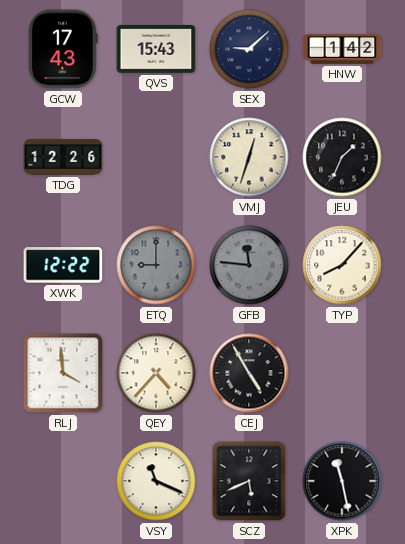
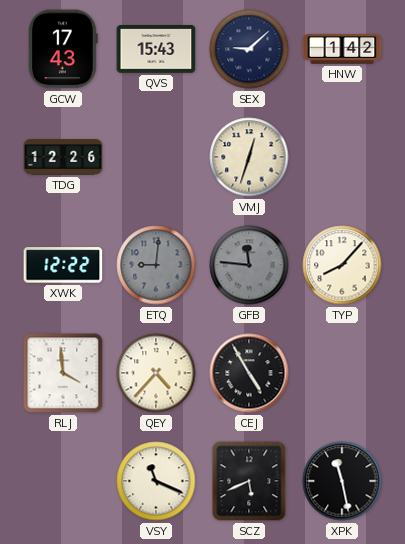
JEU: 1:34 -> none
ETQ: 9:00 -> 9:01
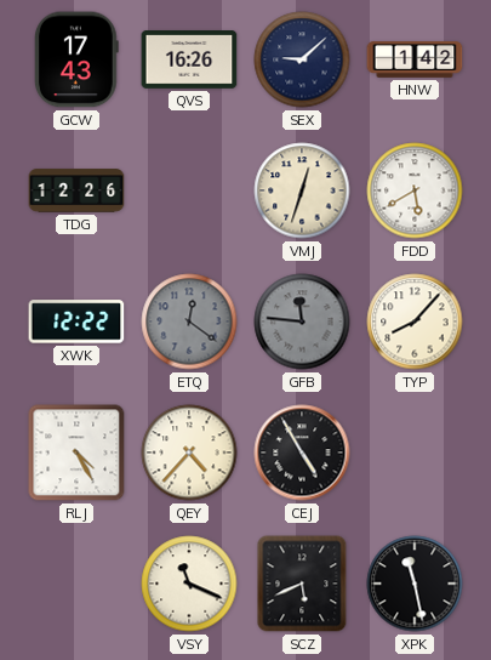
QVS: 15:43 -> 16:26
FDD: none -> 5:40
ETQ: 9:01 -> 12:21
RLJ: 3:59 -> 4:25
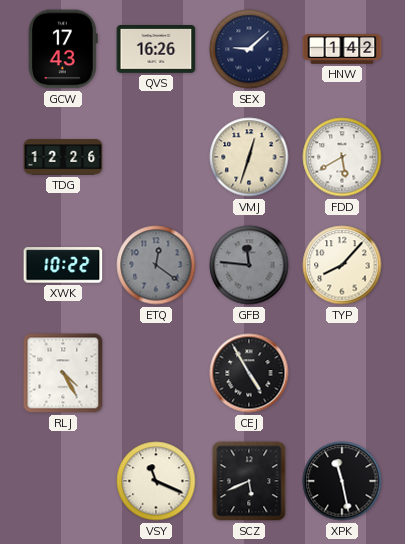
XWK: 12:22 -> 10:22
QEY: 4:37 -> none
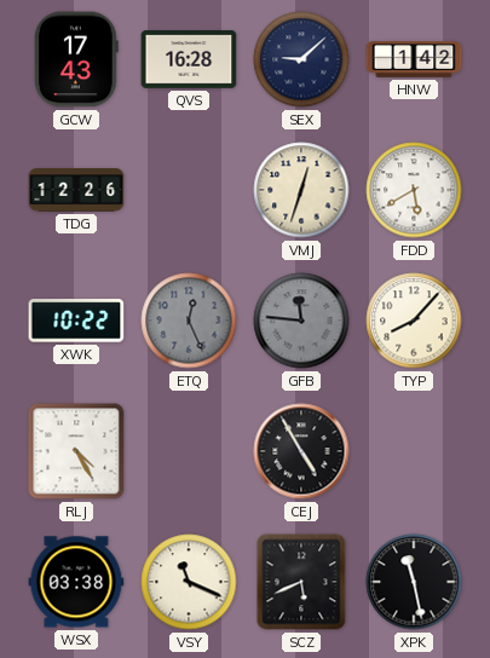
QVS: 16:26 -> 16:28
ETQ: 12:21 -> 12:26
WSX: none -> 03:38
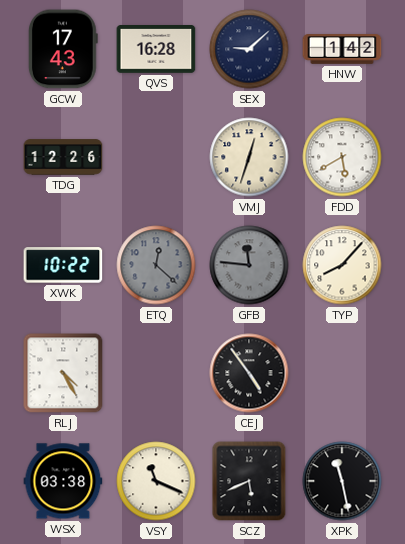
ETQ: 12:26 -> 12:22
CEJ: 4:55 -> 4:54
